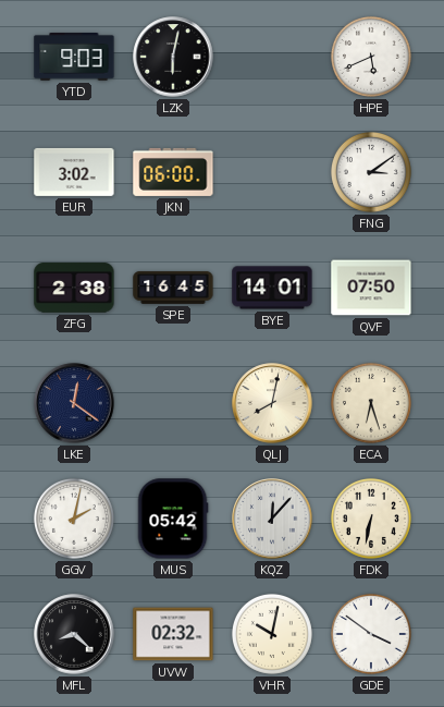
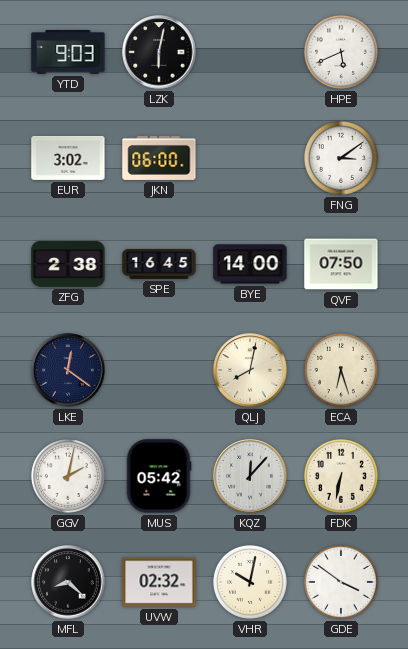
BYE: 14:01 -> 14:00
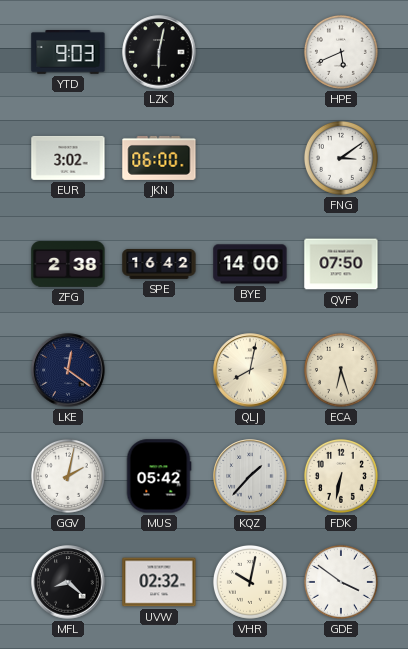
SPE: 16:45 -> 16:42
KQZ: 12:07 -> 1:37
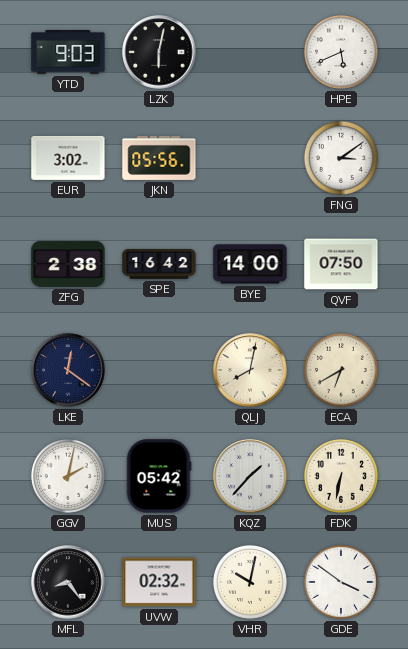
JKN: 06:00 -> 05:56
ECA: 6:27 -> 6:40
MFL: 8:22 -> 8:24
